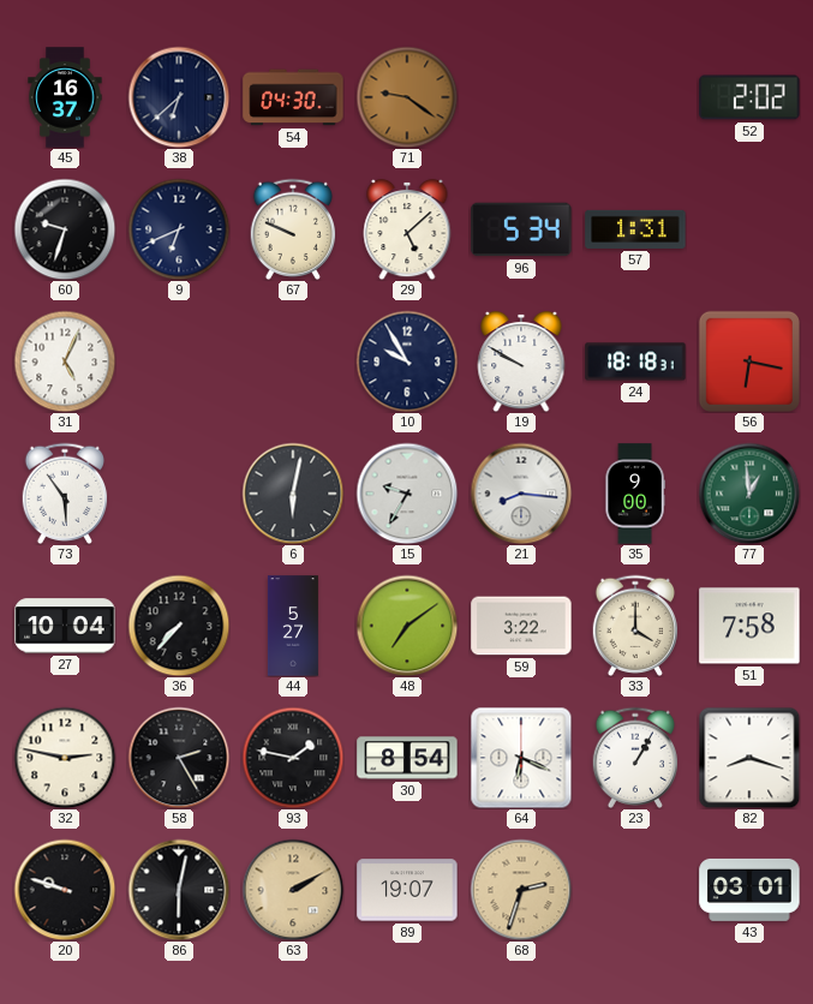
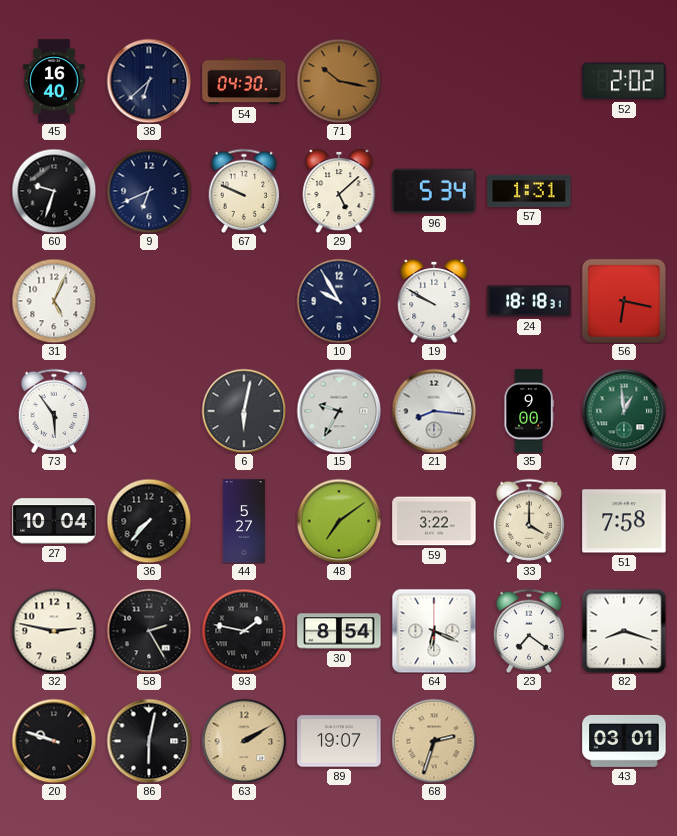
45: 16:37 -> 16:40
71: 9:21 -> 10:17
23: 1:05 -> 7:21
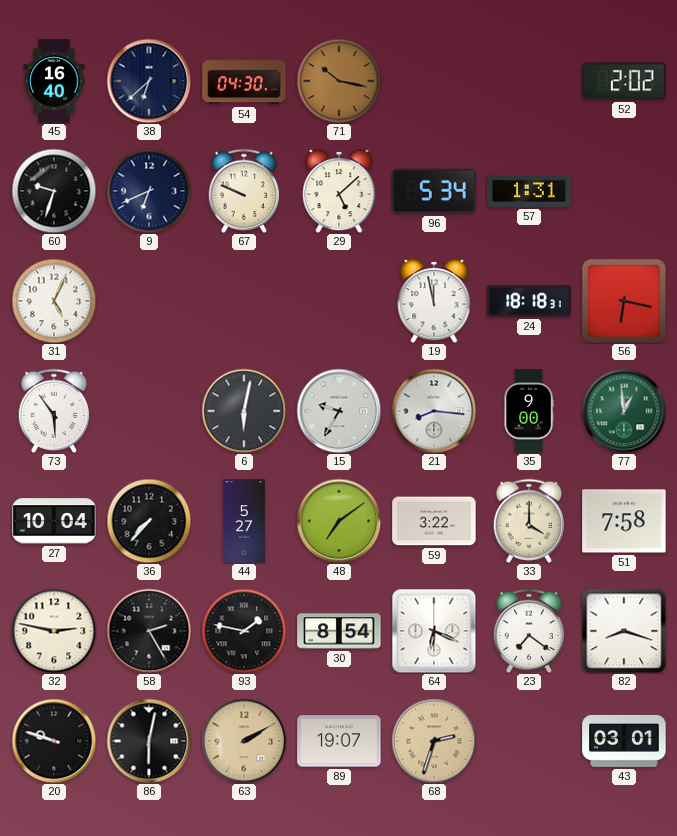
10: 9:55 -> none
19: 9:50 -> 11:58
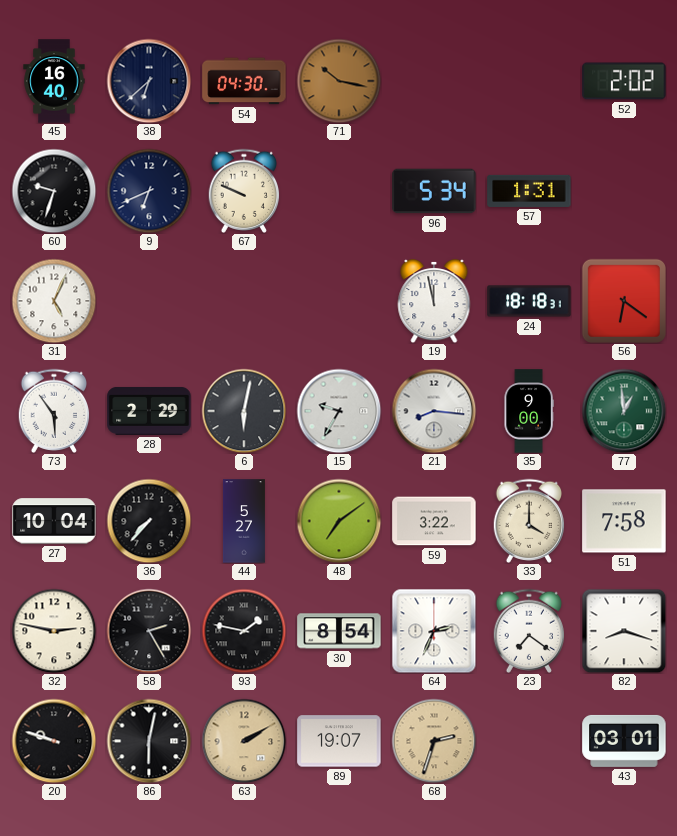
29: 5:08 -> none
56: 6:17 -> 6:21
28: none -> 2:29
64: 6:19 -> 2:34
